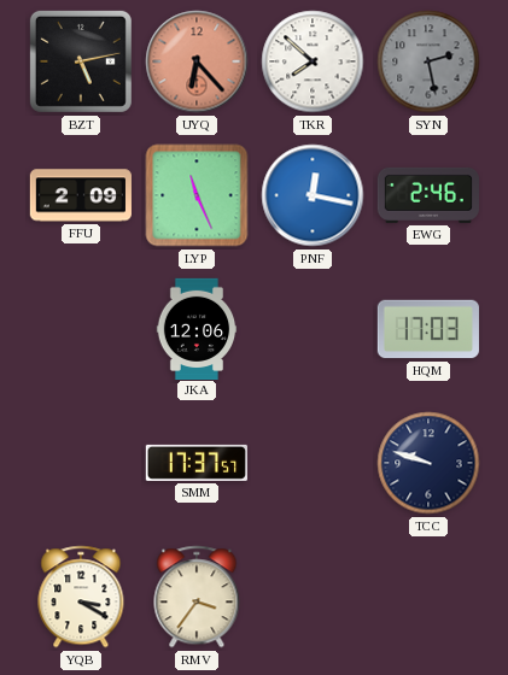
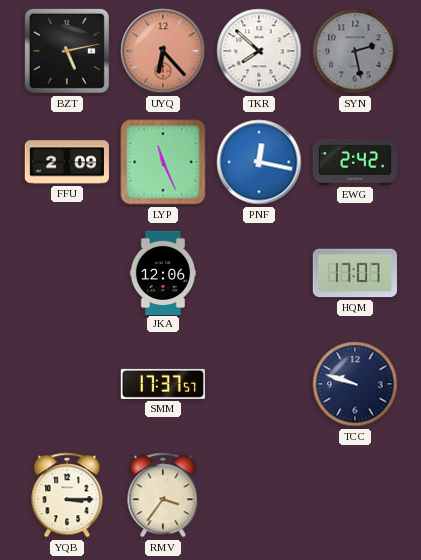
EWG: 2:46 -> 2:42
HQM: 17:03 -> 17:07
YQB: 3:20 -> 3:15
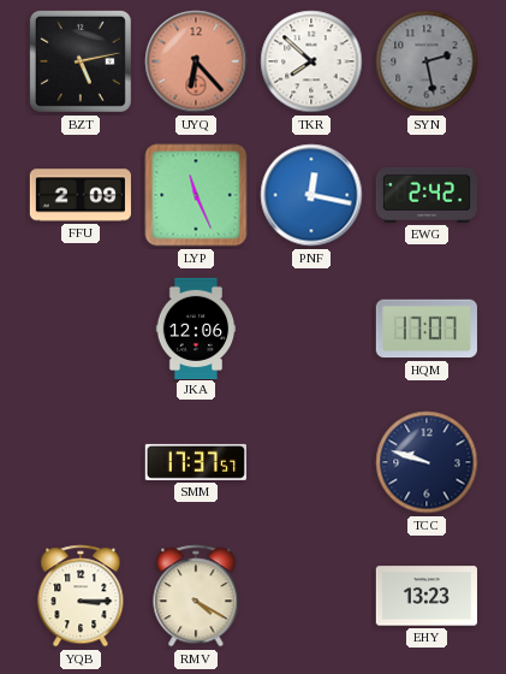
RMV: 3:36 -> 4:20
EHY: none -> 13:23
